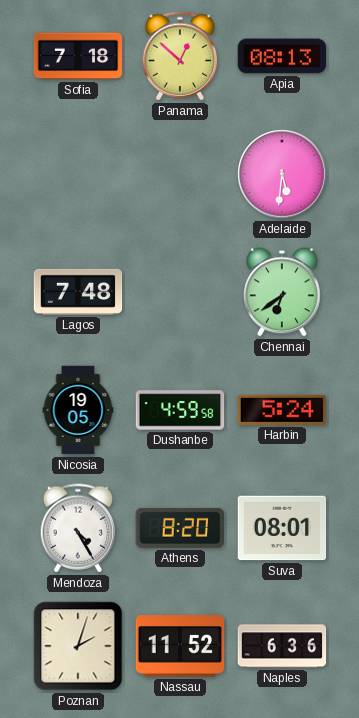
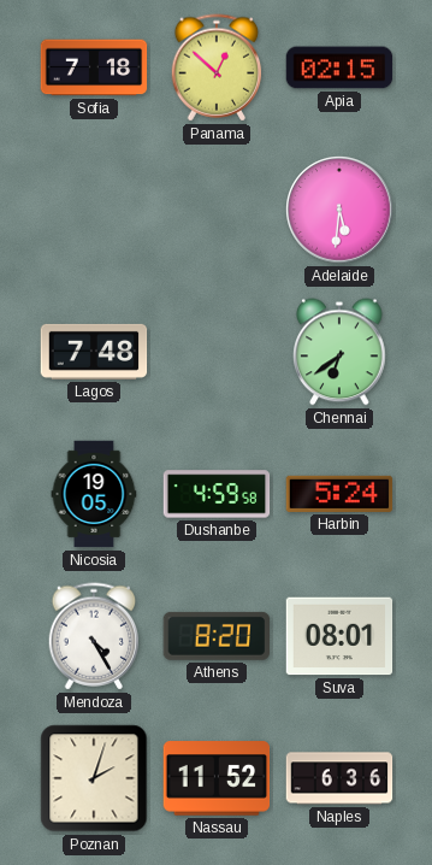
Apia: 08:13 -> 02:15
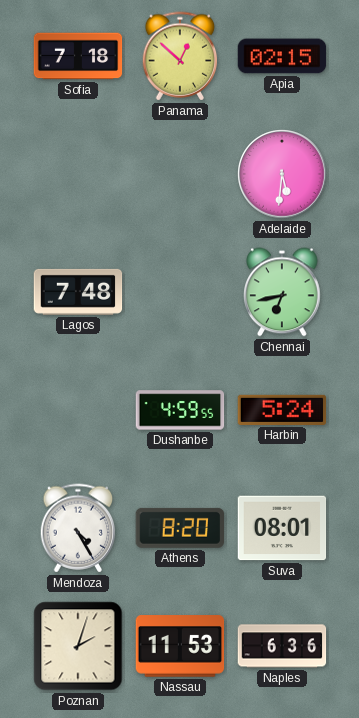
Chennai: 6:39 -> 6:43
Nicosia: 19:05 -> none
Dushanbe: 4:59:58 -> 4:59:55
Nassau: 11:52 -> 11:53
